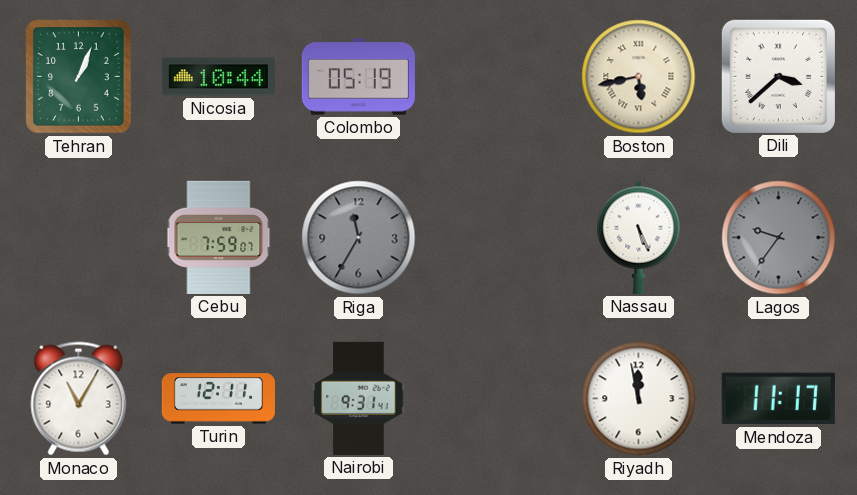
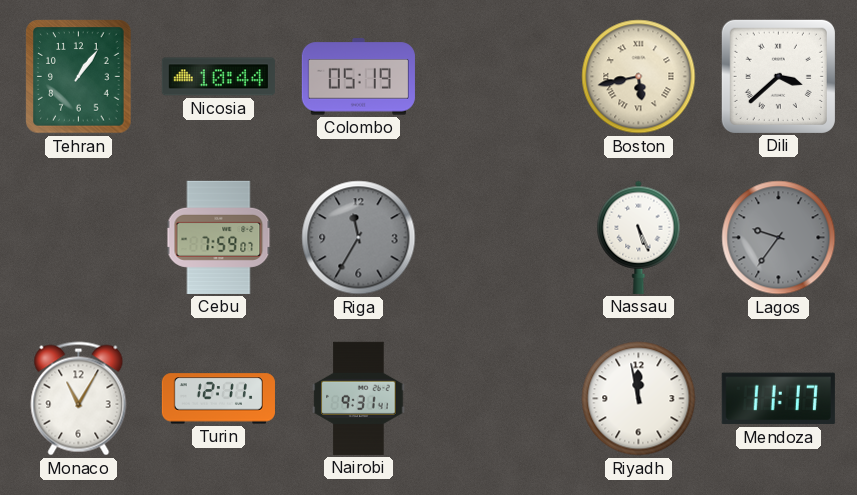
Tehran: 1:04 -> 1:06
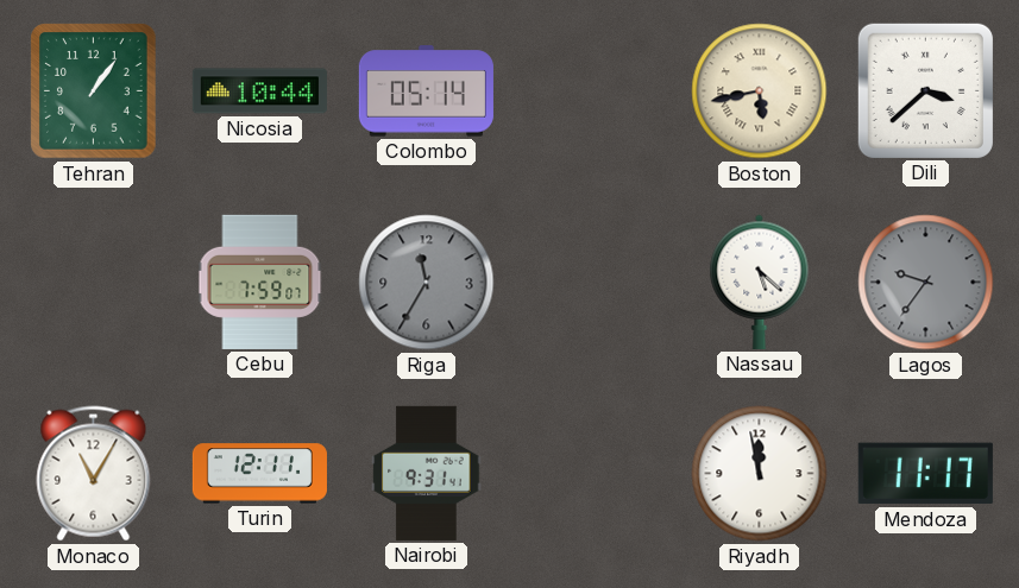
Colombo: 05:19 -> 05:14
Nassau: 5:26 -> 5:22
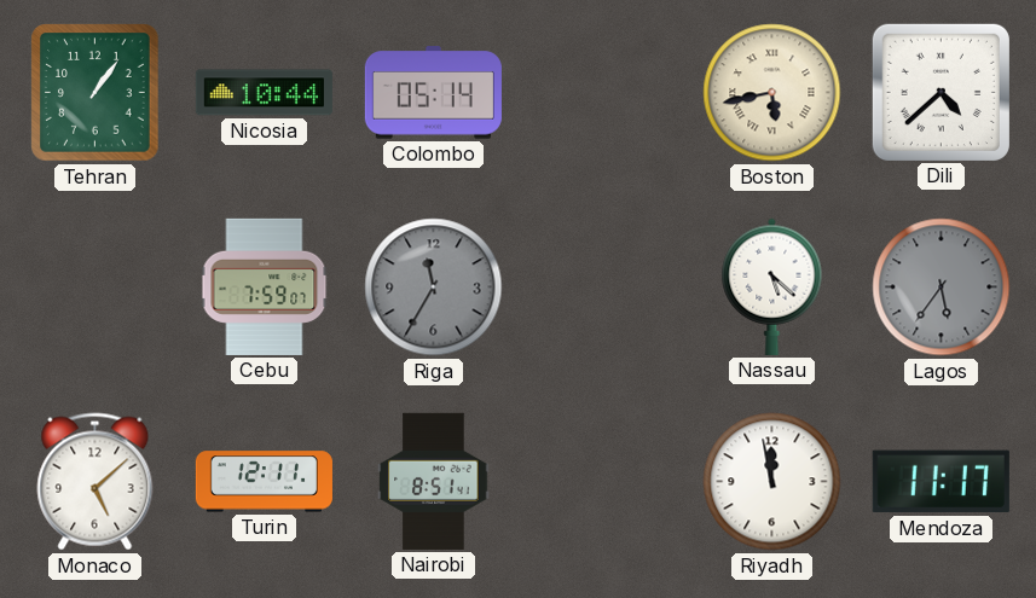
Dili: 3:38 -> 4:38
Lagos: 9:36 -> 5:36
Monaco: 11:05 -> 5:08
Nairobi: 9:31 -> 8:51
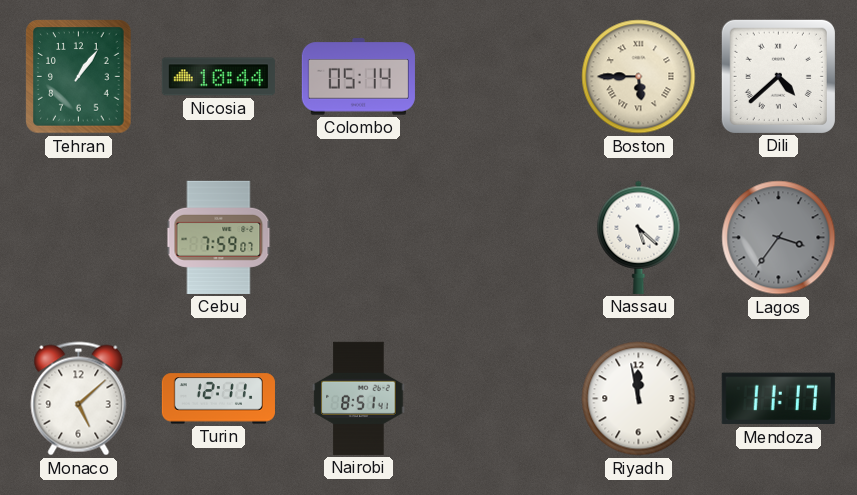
Boston: 5:43 -> 5:45
Riga: 11:35 -> none
Lagos: 5:36 -> 3:36
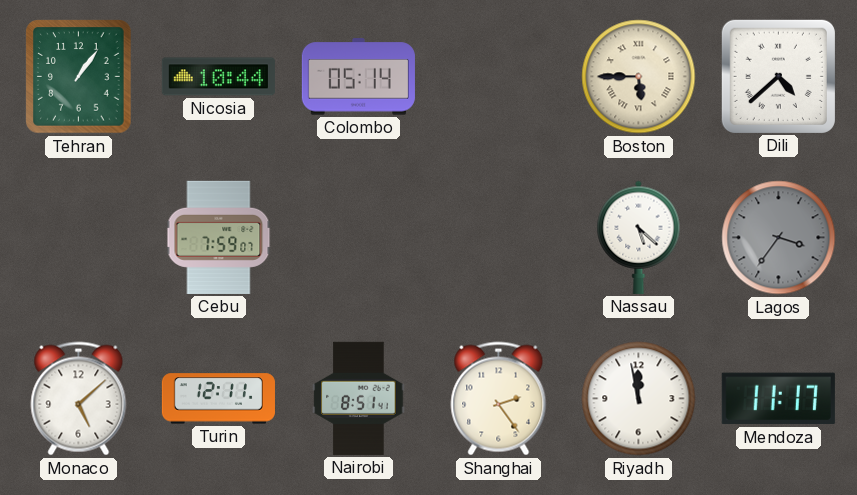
Shanghai: none -> 2:24
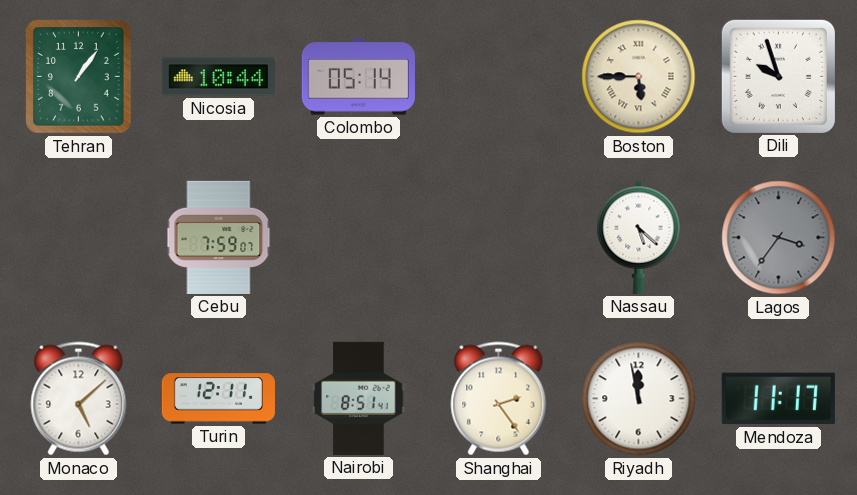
Dili: 4:38 -> 9:57
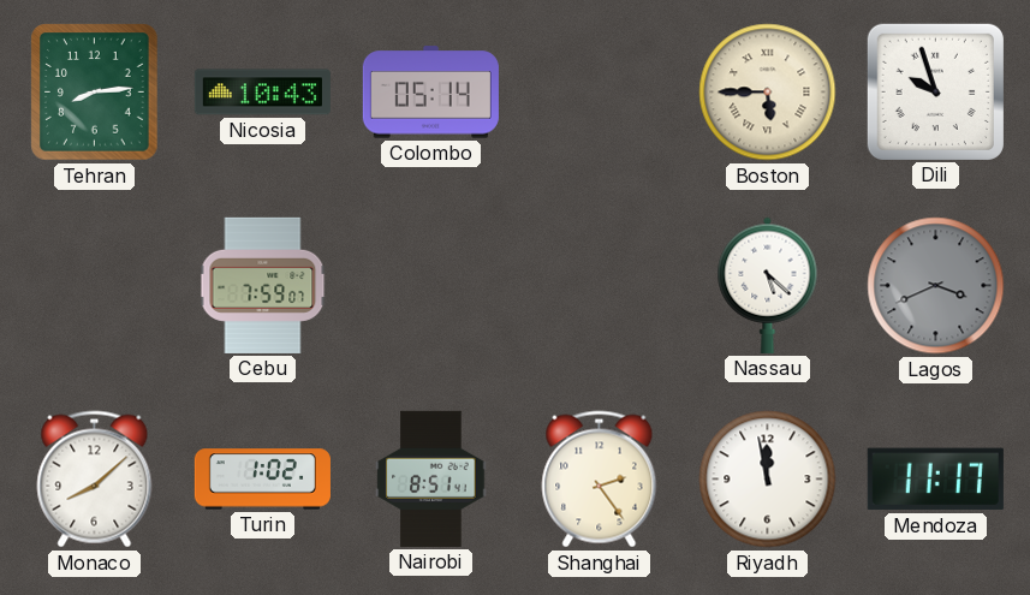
Tehran: 1:06 -> 8:14
Nicosia: 10:44 -> 10:43
Lagos: 3:36 -> 3:41
Monaco: 5:08 -> 8:08
Turin: 12:11 -> 1:02
